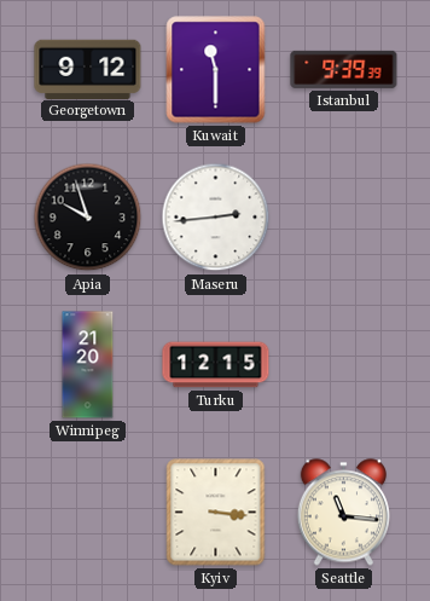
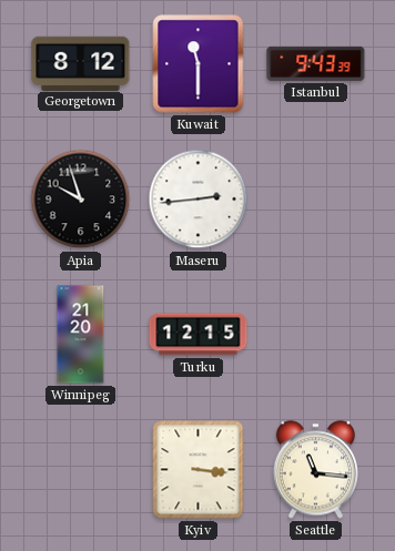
Georgetown: 9:12 -> 8:12
Istanbul: 9:39 -> 9:43
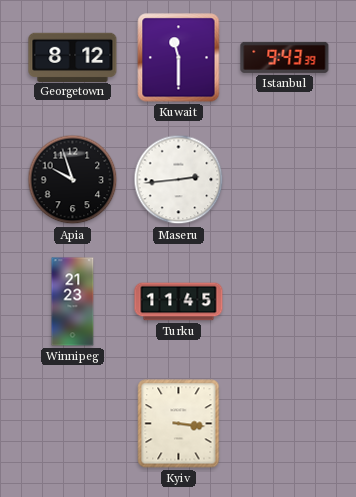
Winnipeg: 21:20 -> 21:23
Turku: 12:15 -> 11:45
Seattle: 11:16 -> none
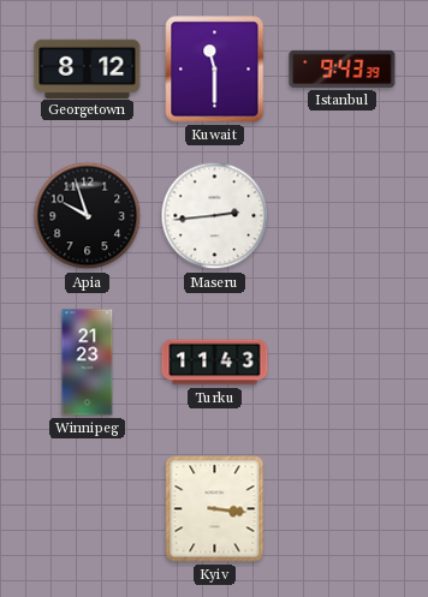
Turku: 11:45 -> 11:43
